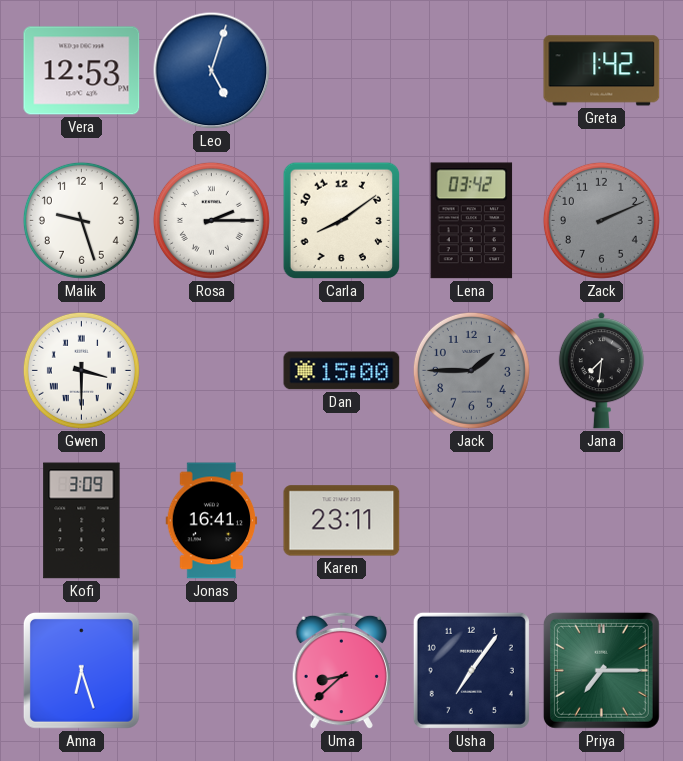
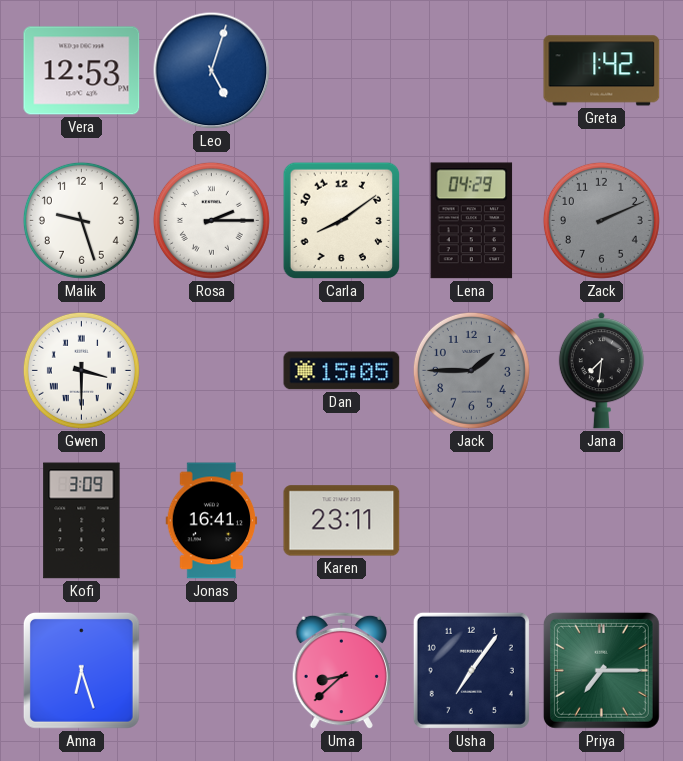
Lena: 03:42 -> 04:29
Dan: 15:00 -> 15:05
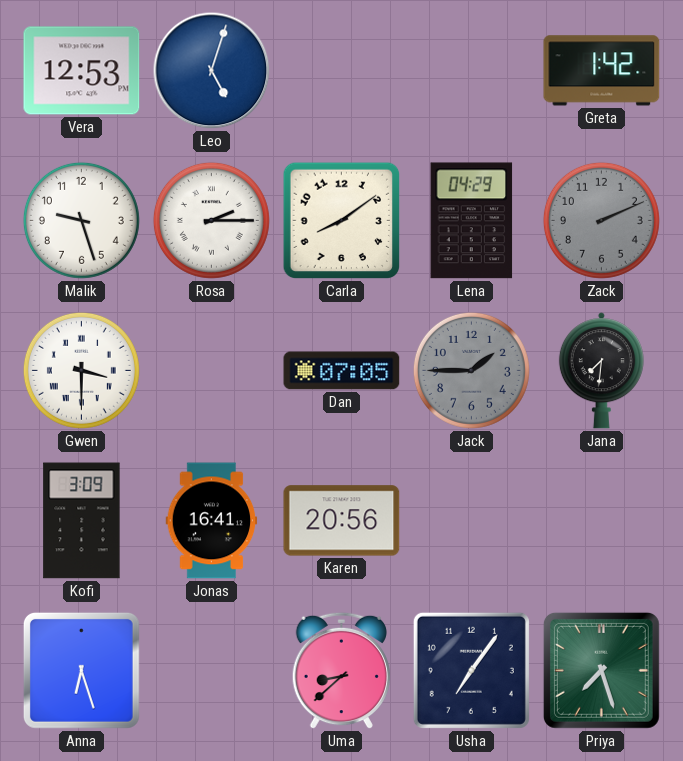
Dan: 15:05 -> 07:05
Karen: 23:11 -> 20:56
Priya: 7:15 -> 7:27
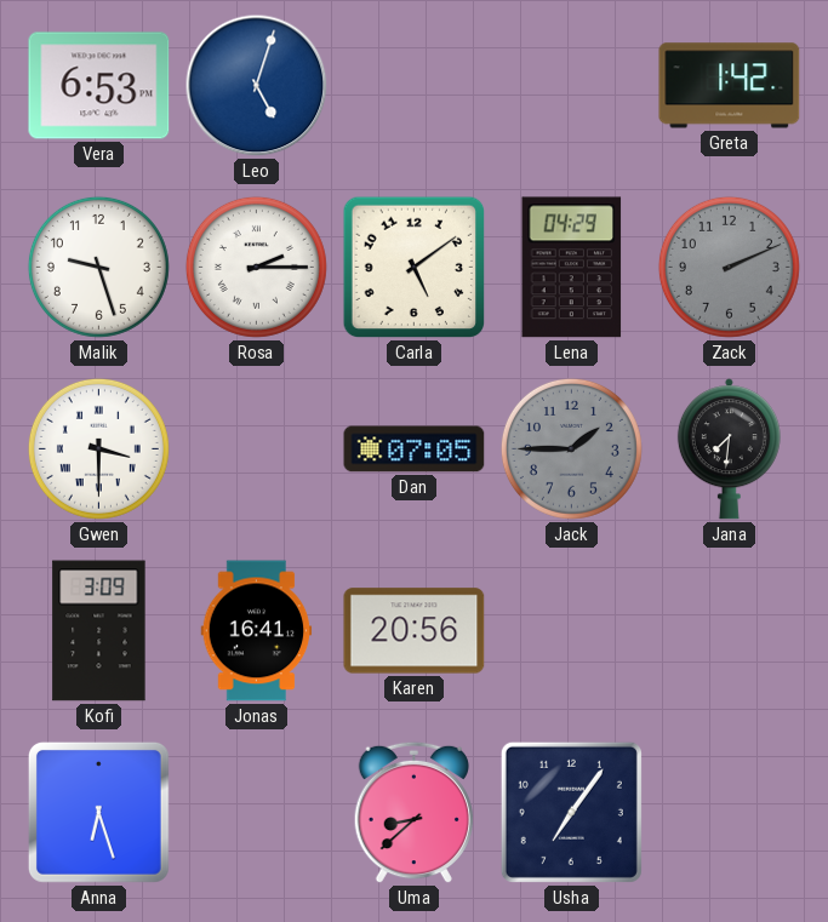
Vera: 12:53 -> 6:53
Carla: 8:09 -> 5:09
Priya: 7:27 -> none
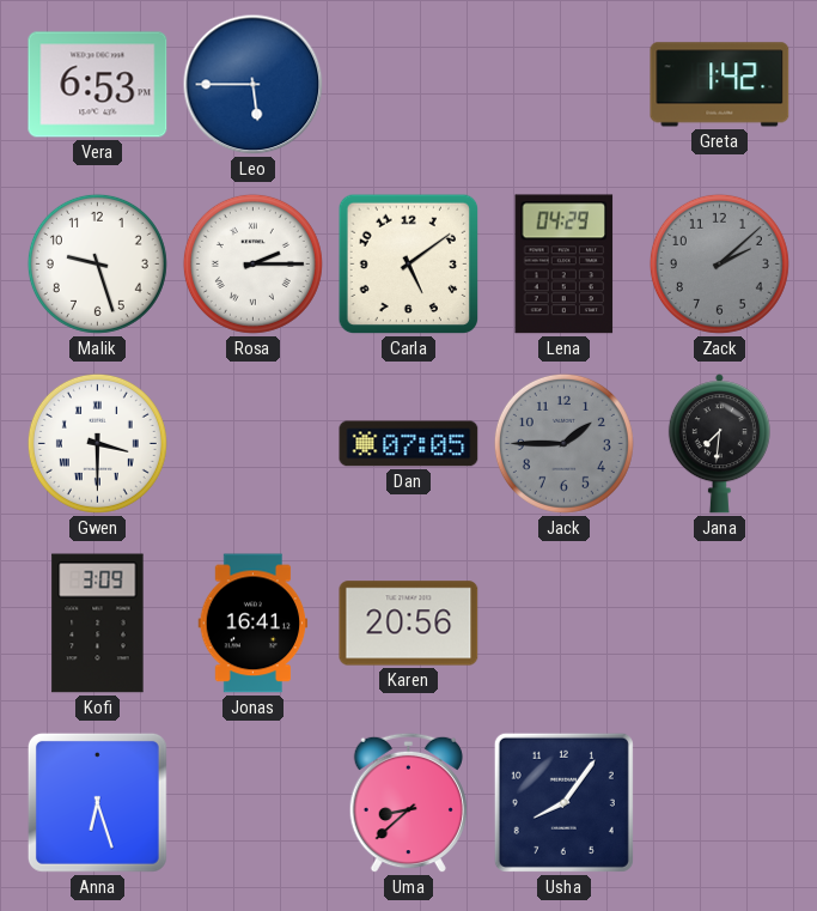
Leo: 5:03 -> 5:45
Zack: 2:11 -> 2:08
Usha: 7:06 -> 8:06
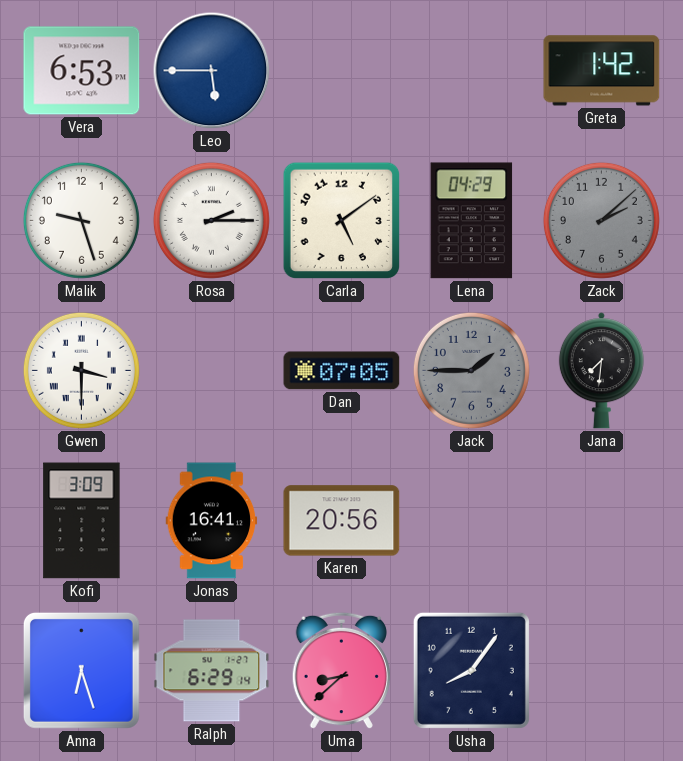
Ralph: none -> 6:29
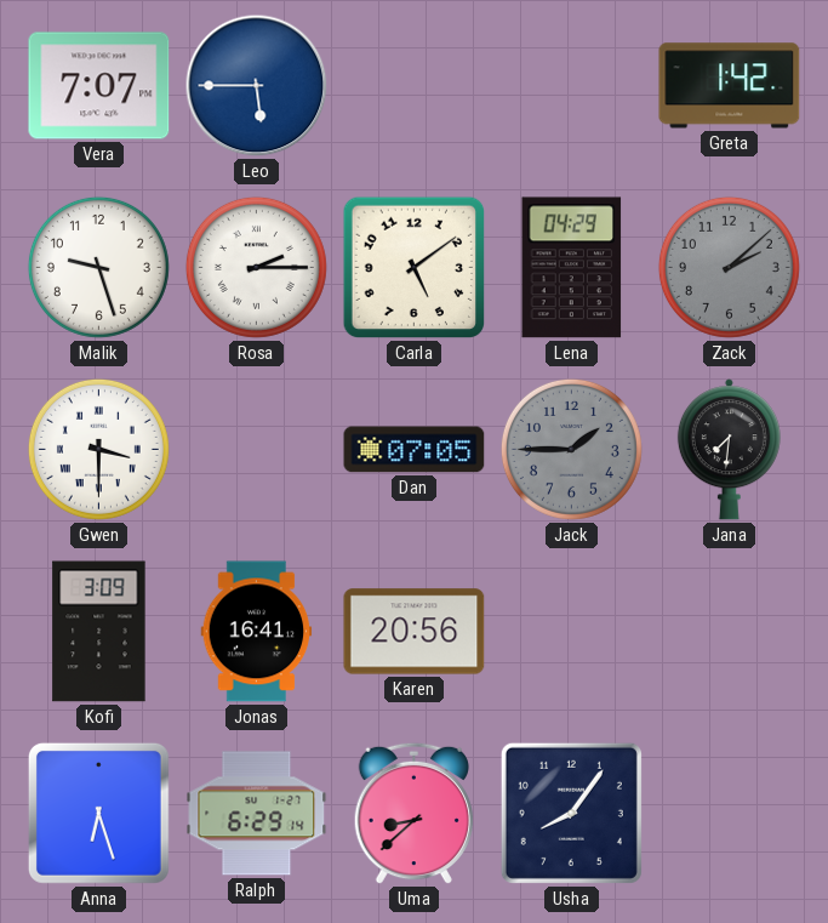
Vera: 6:53 -> 7:07
